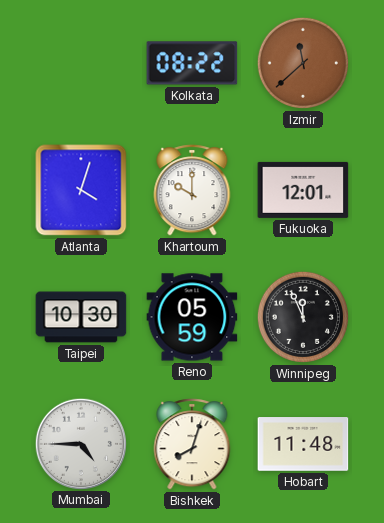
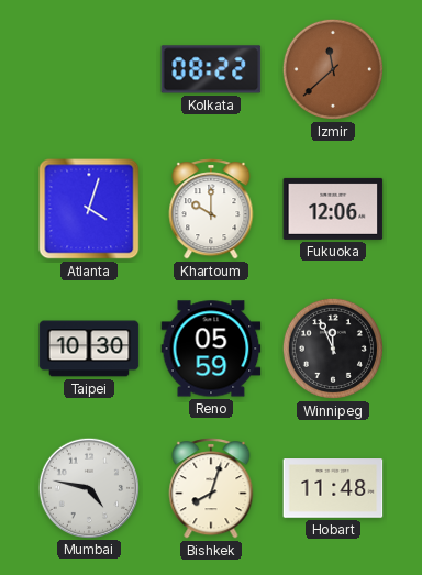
Fukuoka: 12:01 -> 12:06
Mumbai: 4:45 -> 4:47
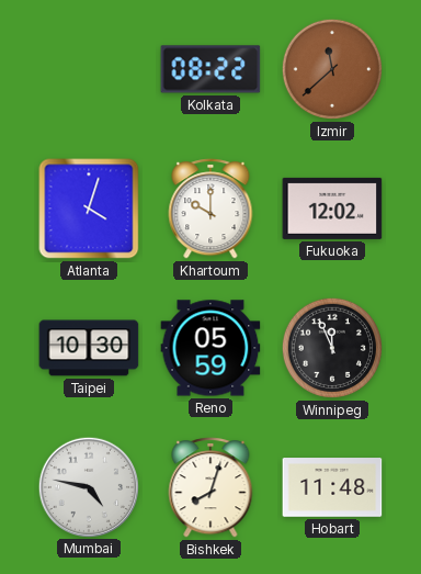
Fukuoka: 12:06 -> 12:02
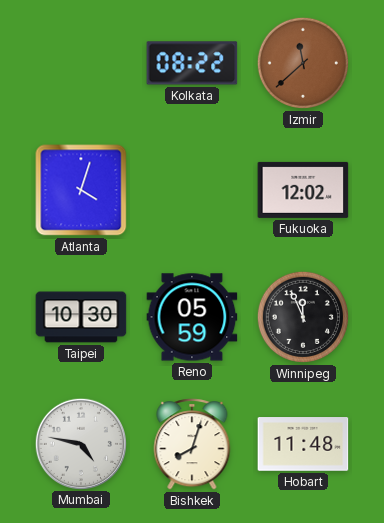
Khartoum: 10:00 -> none
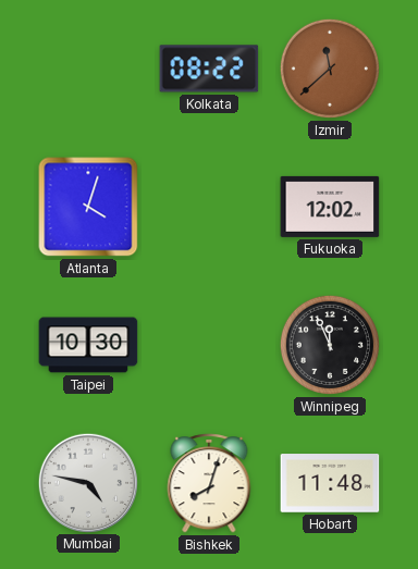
Reno: 05:59 -> none
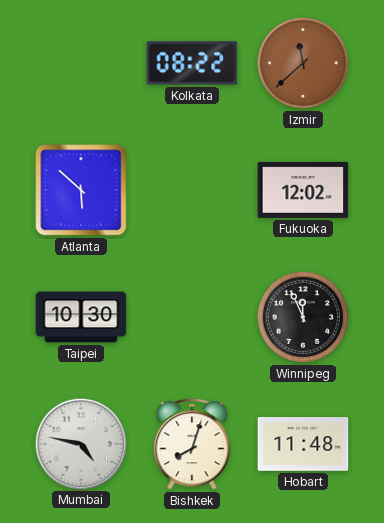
Atlanta: 4:03 -> 5:52
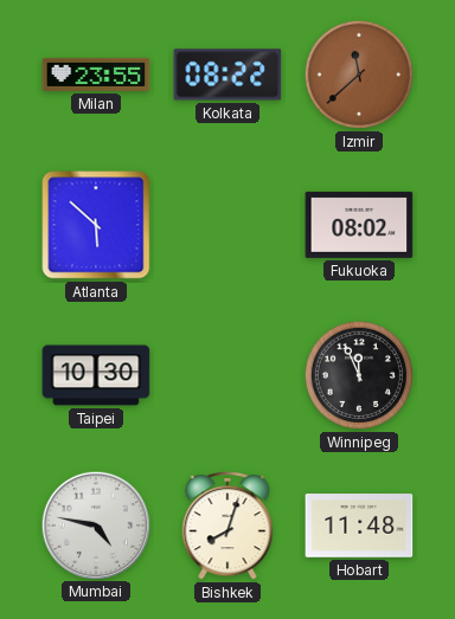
Milan: none -> 23:55
Fukuoka: 12:02 -> 08:02
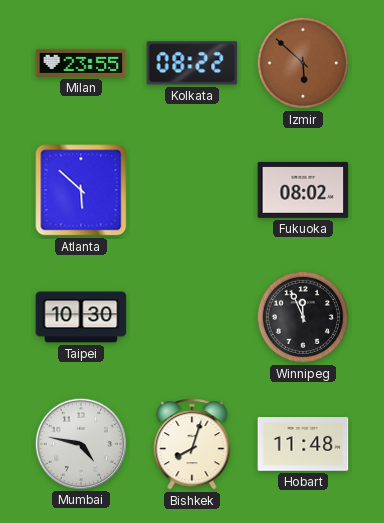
Izmir: 11:38 -> 5:52
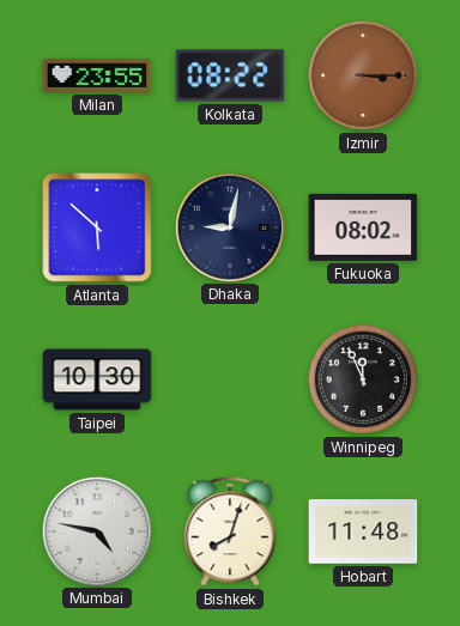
Izmir: 5:52 -> 3:15
Dhaka: none -> 9:02
